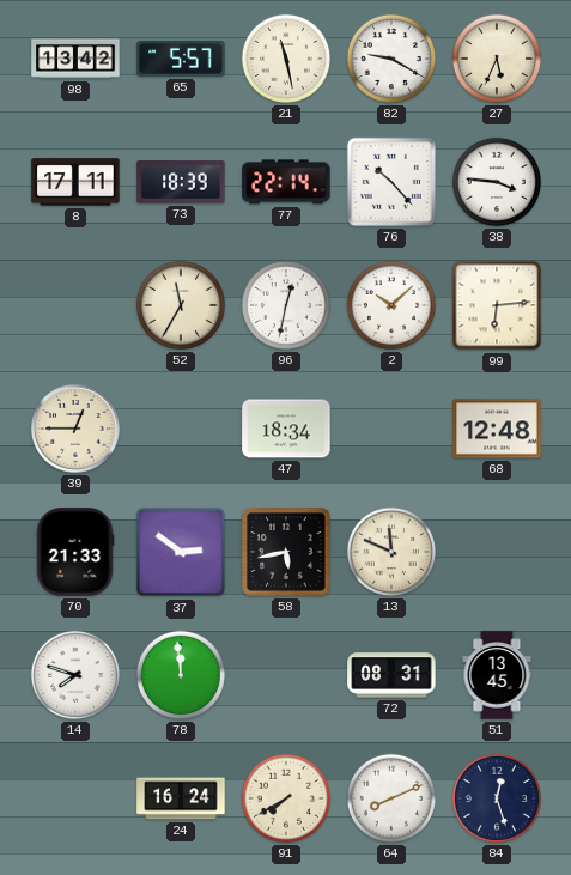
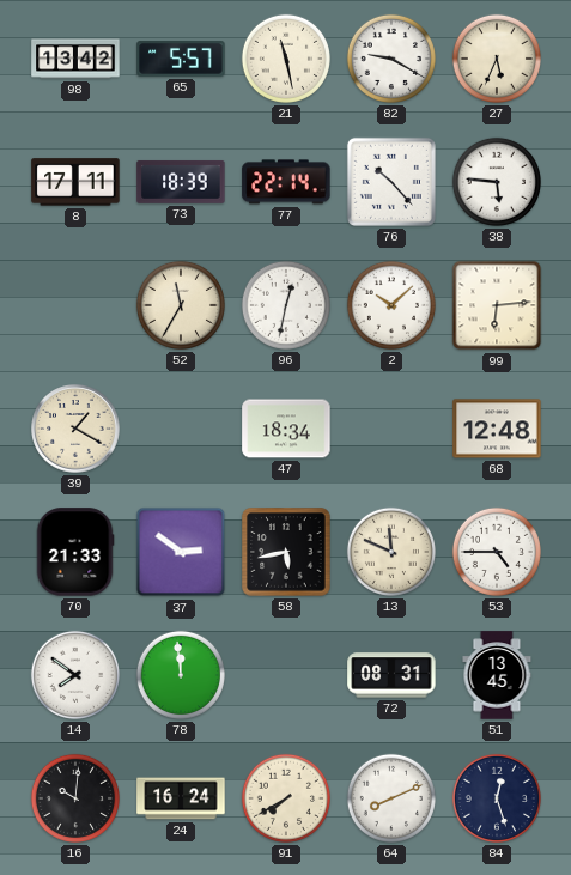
38: 3:46 -> 5:46
39: 12:45 -> 1:20
53: none -> 4:45
14: 7:48 -> 7:51
16: none -> 10:01
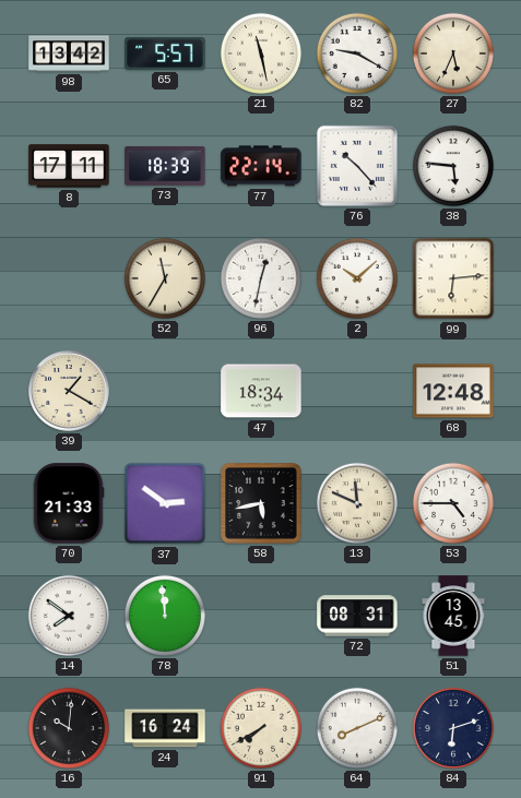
84: 12:27 -> 6:12
